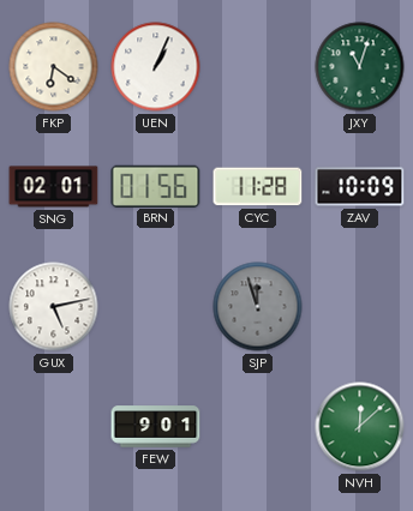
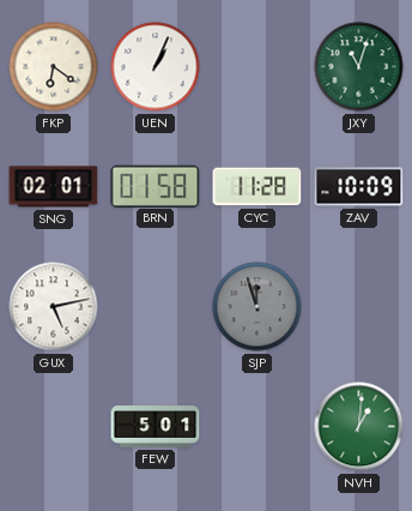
BRN: 01:56 -> 01:58
FEW: 9:01 -> 5:01
NVH: 12:08 -> 1:01
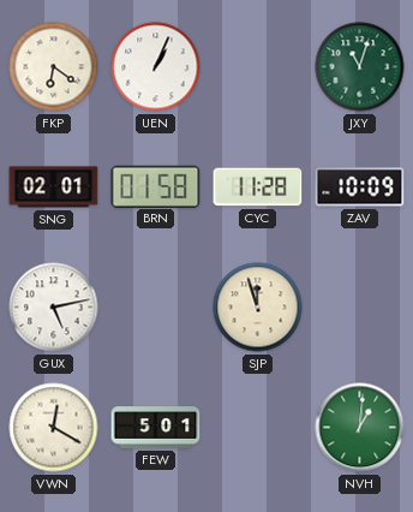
SJP dial: grey -> cream
VWN: none -> 12:20
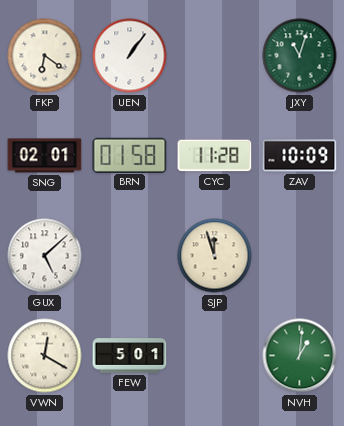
UEN: 1:04 -> 1:06
GUX: 5:13 -> 5:08
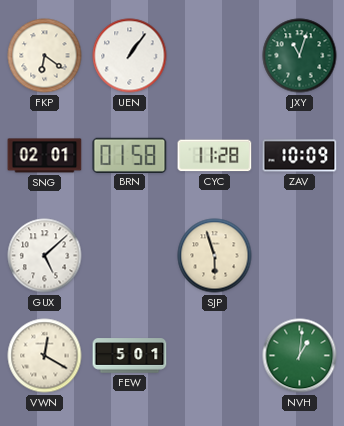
SJP: 11:57 -> 5:57
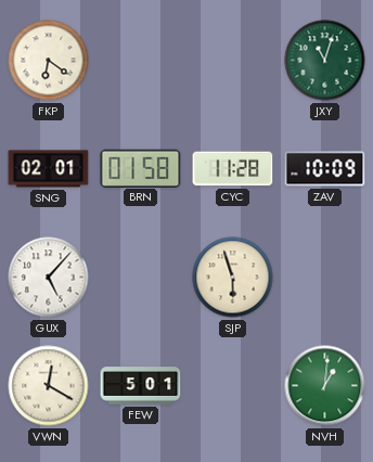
UEN: 1:06 -> none
GUX: 5:08 -> 5:07
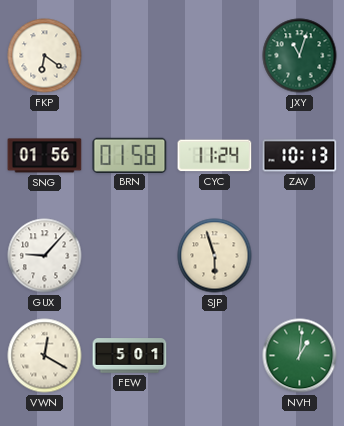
SNG: 02:01 -> 01:56
CYC: 11:28 -> 11:24
ZAV: 10:09 -> 10:13
GUX: 5:07 -> 9:07
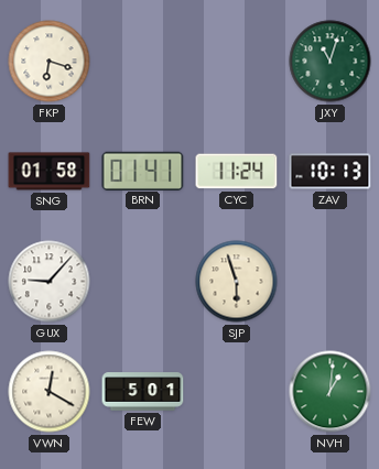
FKP: 6:21 -> 6:18
SNG: 01:56 -> 01:58
BRN: 01:58 -> 01:41
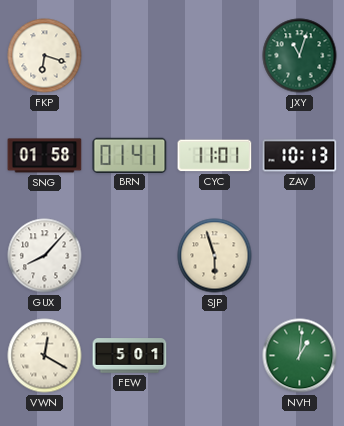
CYC: 11:24 -> 11:01
GUX: 9:07 -> 8:07
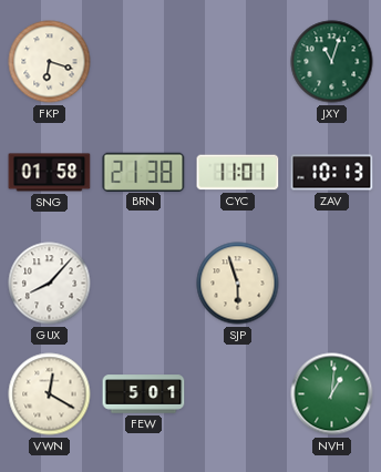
BRN: 01:41 -> 21:38
